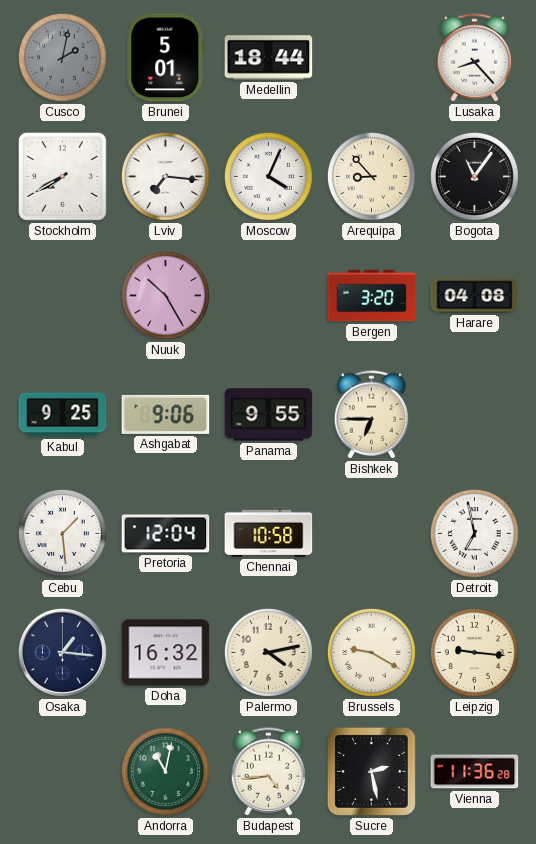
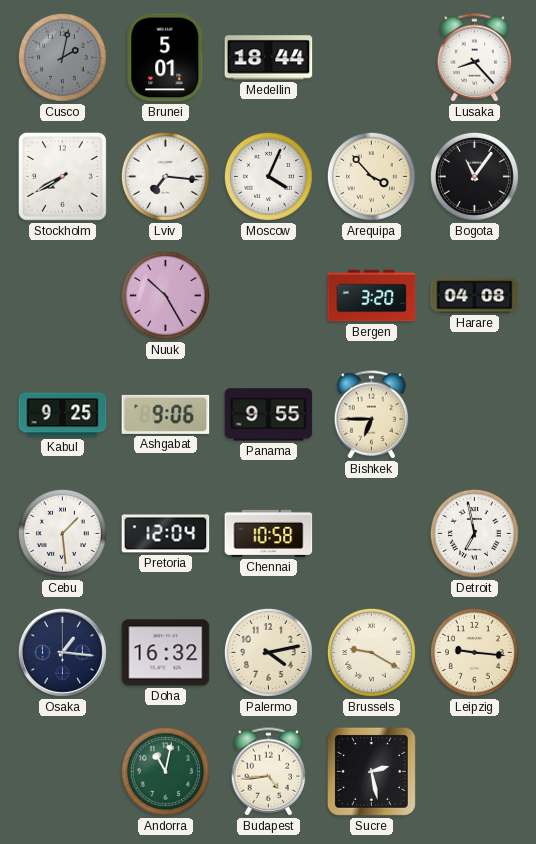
Arequipa: 8:53 -> 3:53
Vienna: 11:36 -> none
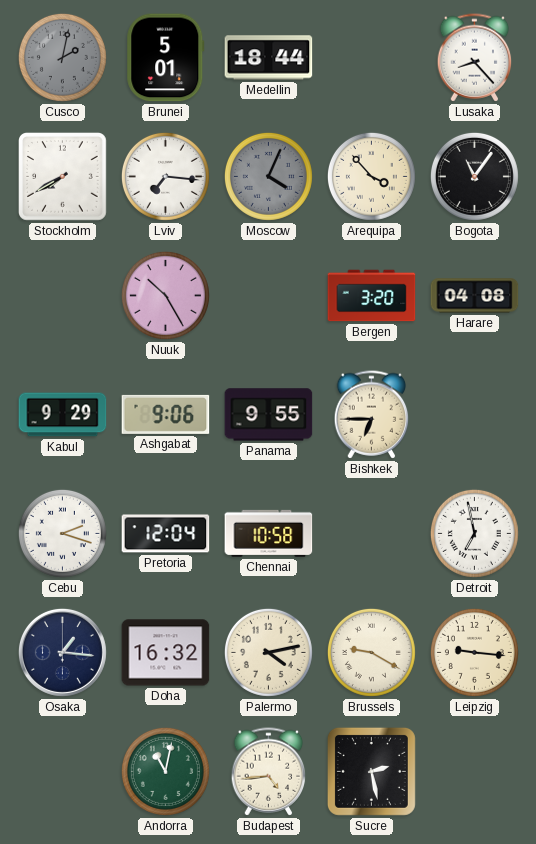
Moscow dial: white -> grey
Kabul: 9:25 -> 9:29
Cebu: 1:29 -> 2:18
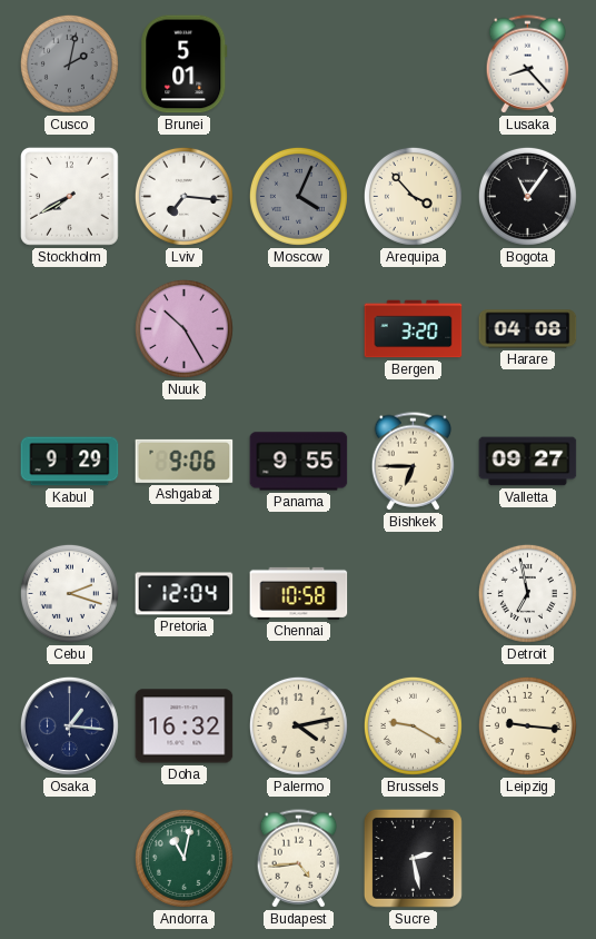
Medellin: 18:44 -> none
Valletta: none -> 09:27
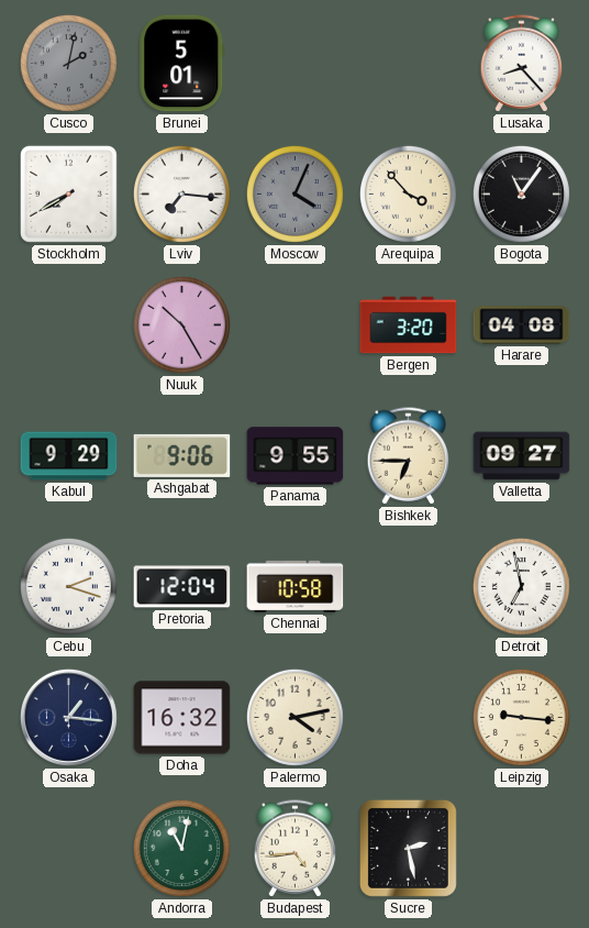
Brussels: 9:20 -> none
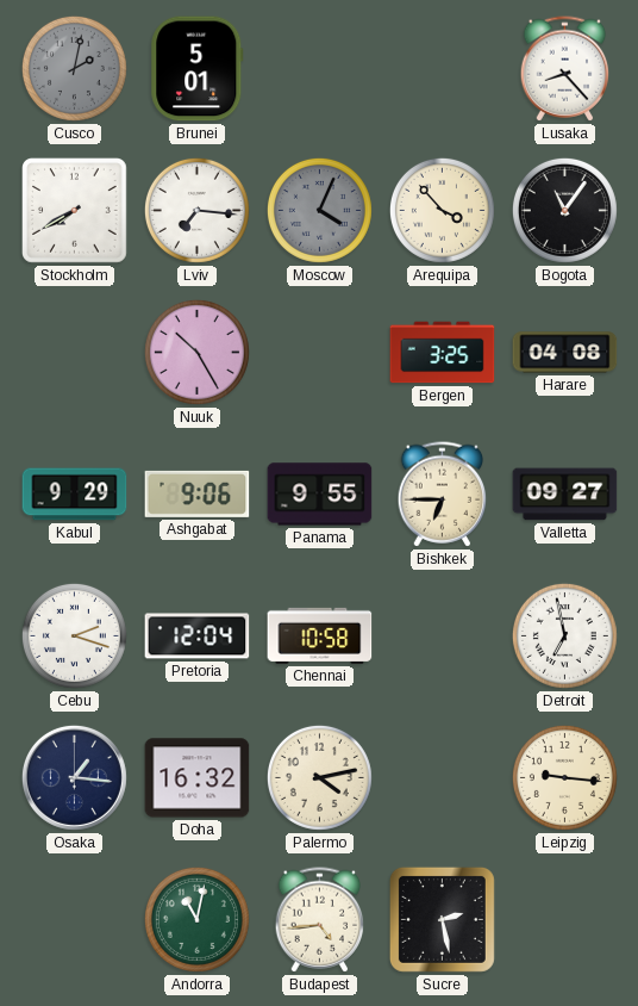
Bergen: 3:20 -> 3:25
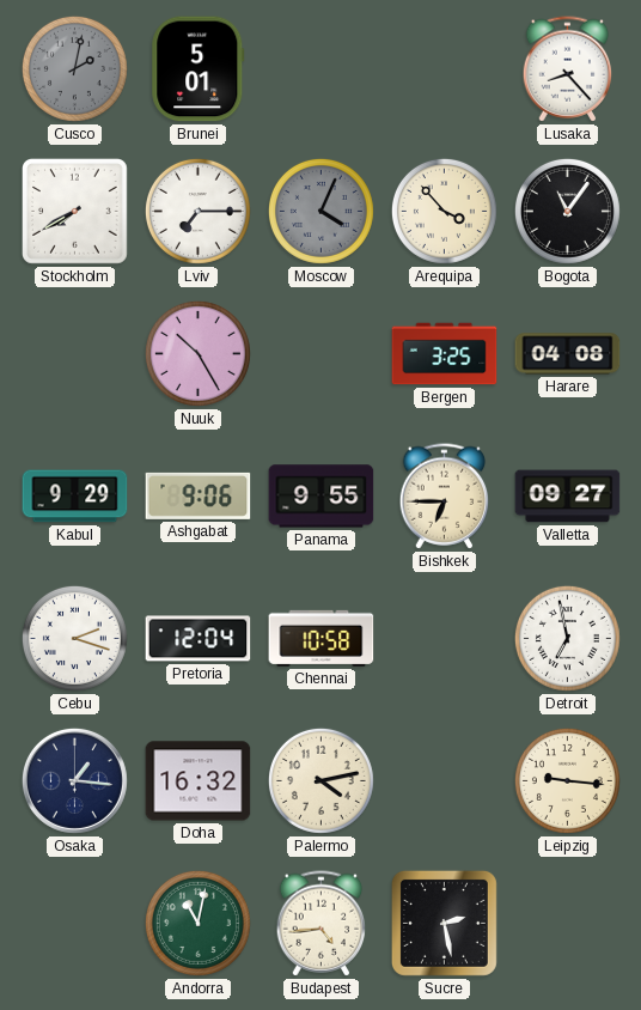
Lviv: 7:16 -> 7:15
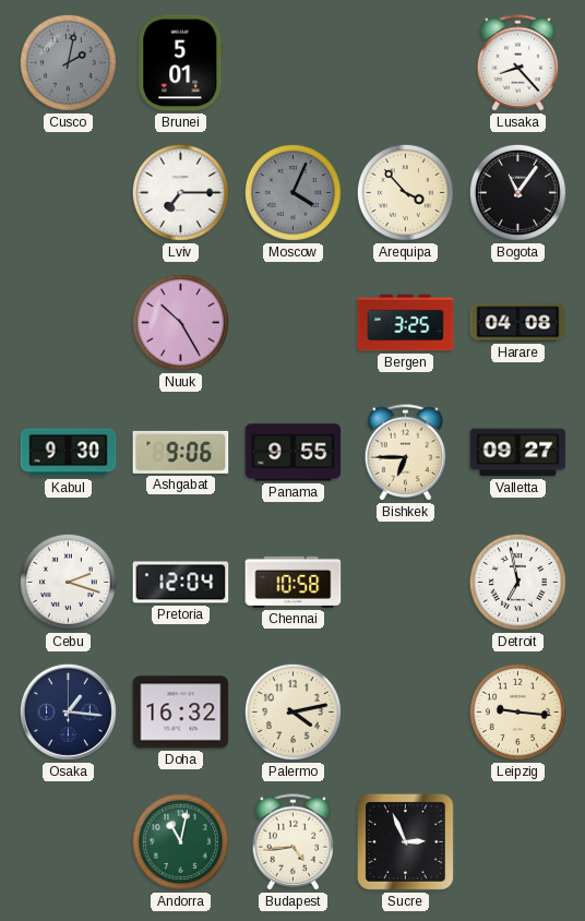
Stockholm: 7:40 -> none
Kabul: 9:29 -> 9:30
Sucre: 2:28 -> 2:56
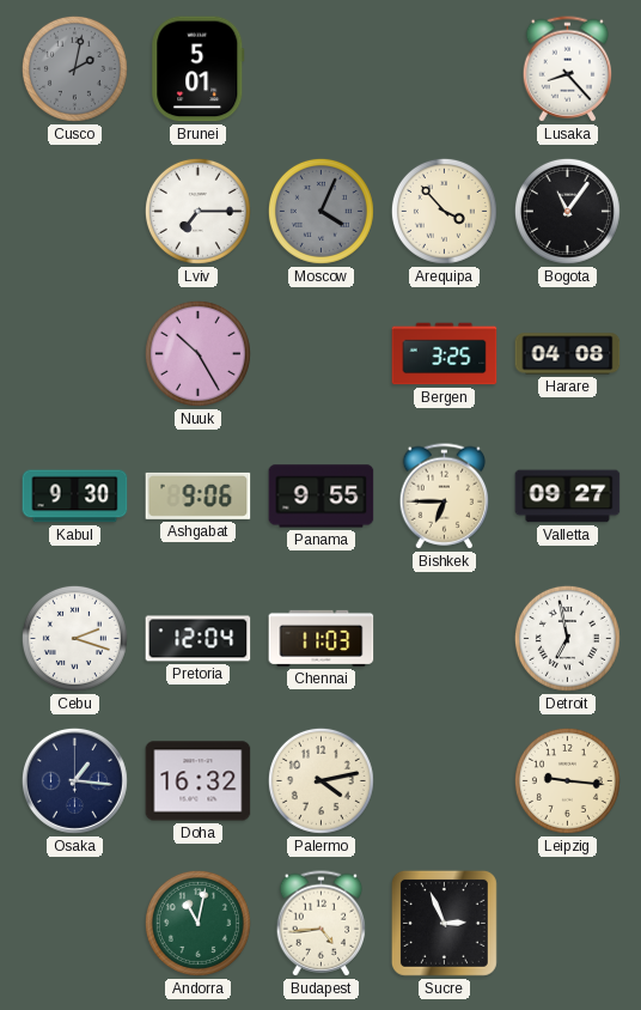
Chennai: 10:58 -> 11:03
